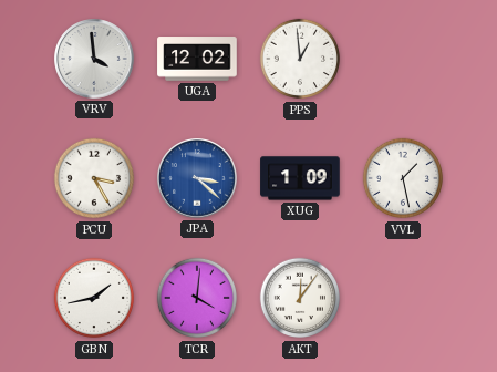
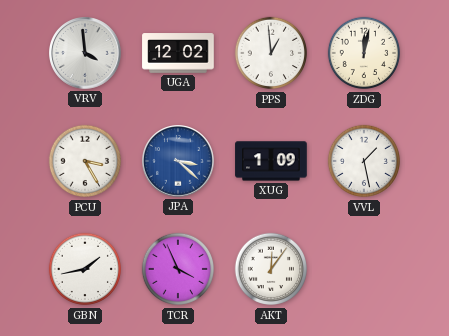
ZDG: none -> 12:02
TCR: 4:01 -> 3:56
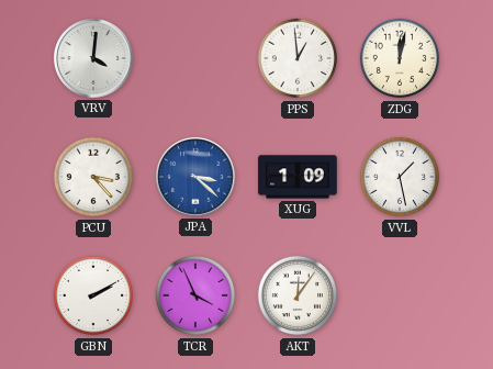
VRV: 3:59 -> 4:01
UGA: 12:02 -> none
PCU: 3:25 -> 3:23
GBN: 1:43 -> 2:10
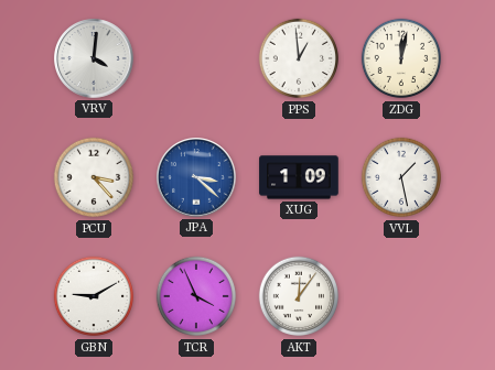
GBN: 2:10 -> 9:10
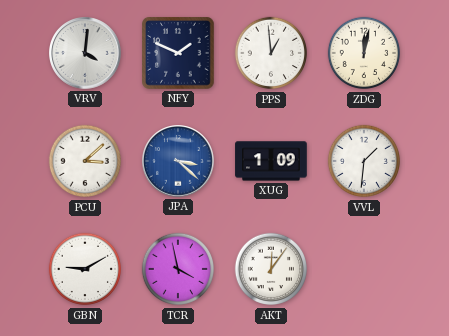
NFY: none -> 1:49
PCU: 3:23 -> 3:08
VVL: 1:28 -> 1:31
TCR: 3:56 -> 3:58
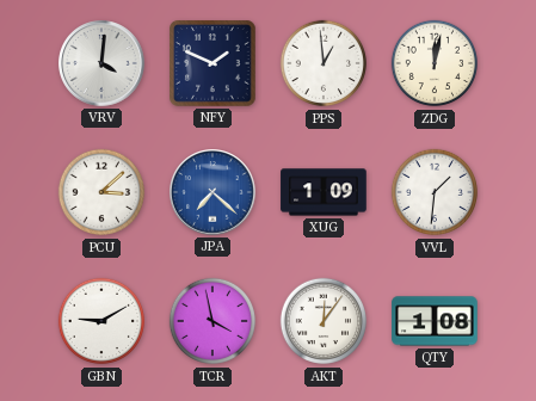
JPA: 3:22 -> 7:22
QTY: none -> 1:08
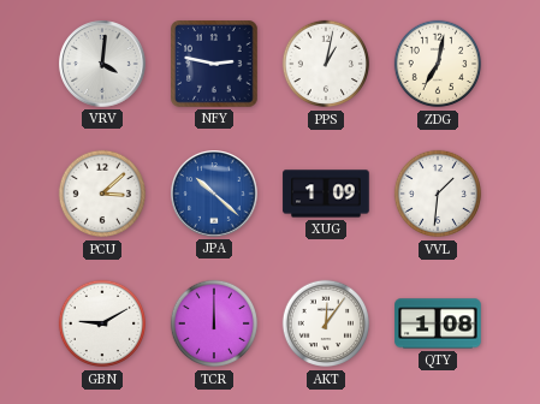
NFY: 1:49 -> 2:47
PPS: 12:59 -> 1:02
ZDG: 12:02 -> 7:02
JPA: 7:22 -> 10:22
TCR: 3:58 -> 12:00
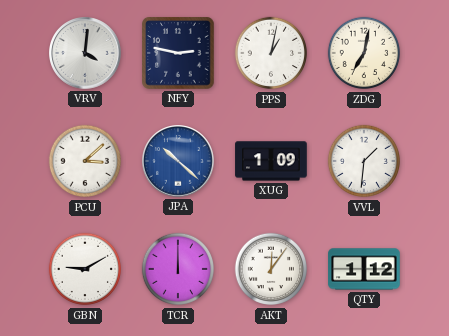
QTY: 1:08 -> 1:12
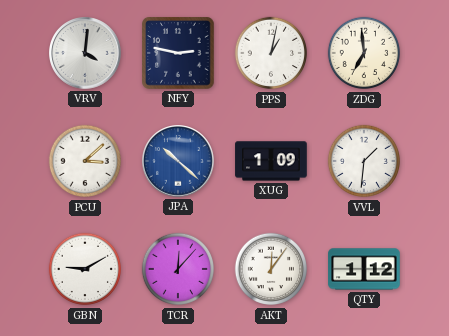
ZDG: 7:02 -> 6:59
TCR: 12:00 -> 12:07
